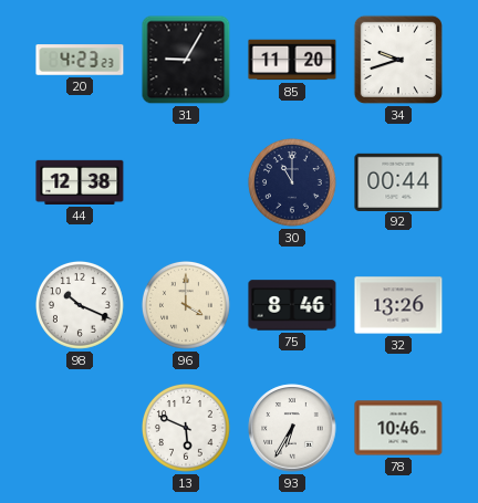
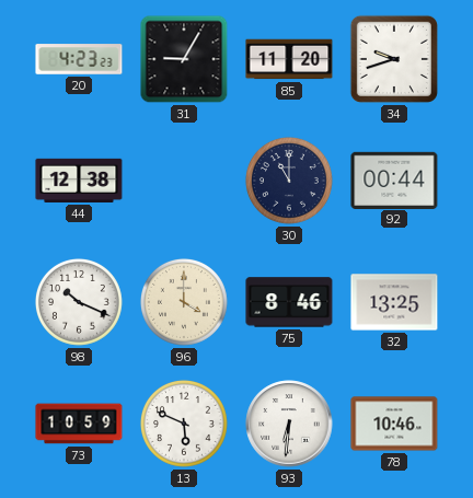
32: 13:26 -> 13:25
73: none -> 10:59
93: 6:35 -> 6:31
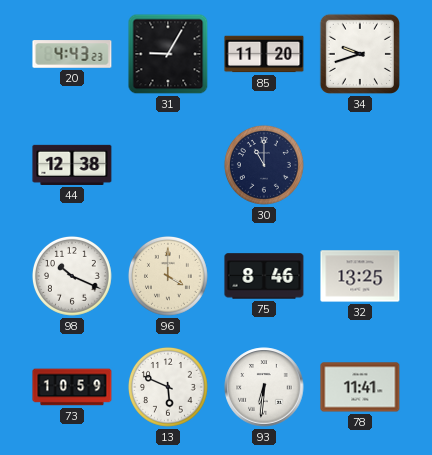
20: 4:23 -> 4:43
92: 00:44 -> none
78: 10:46 -> 11:41
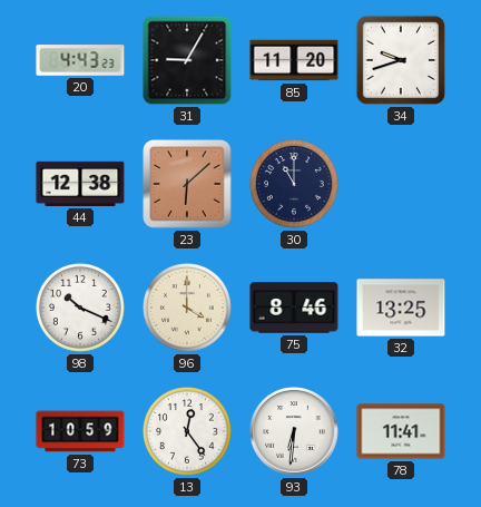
23: none -> 6:08
13: 5:49 -> 12:24
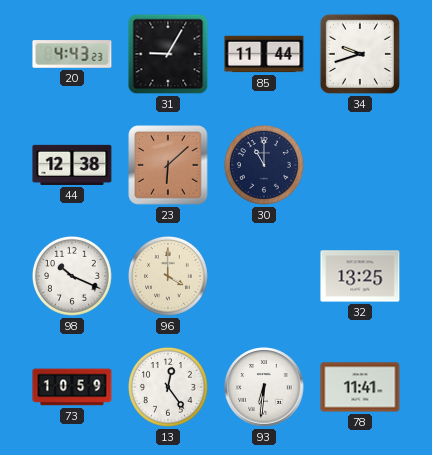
85: 11:20 -> 11:44
75: 8:46 -> none
